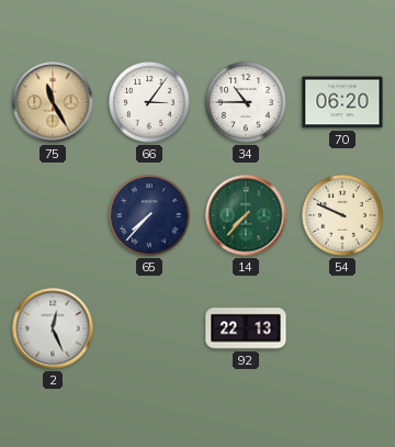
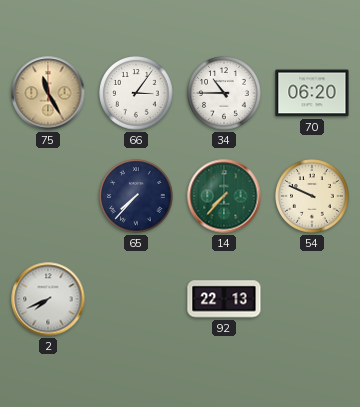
2: 12:26 -> 7:41
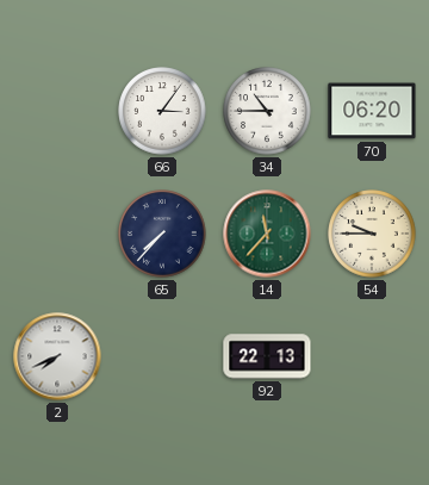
75: 11:25 -> none
14: 7:37 -> 11:37
54: 9:49 -> 9:45
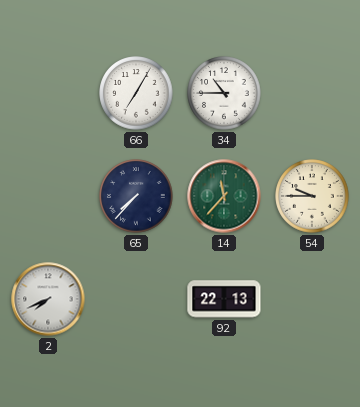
66: 3:06 -> 7:05
70: 06:20 -> none
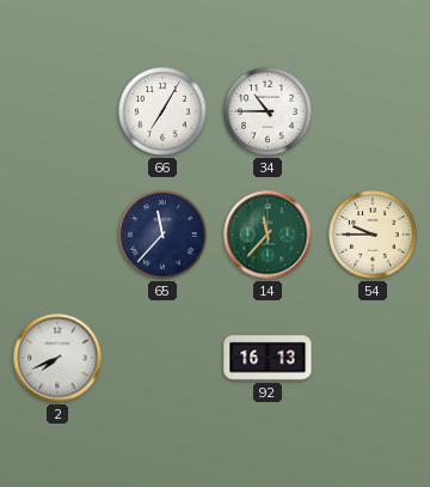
65: 7:37 -> 11:37
92: 22:13 -> 16:13
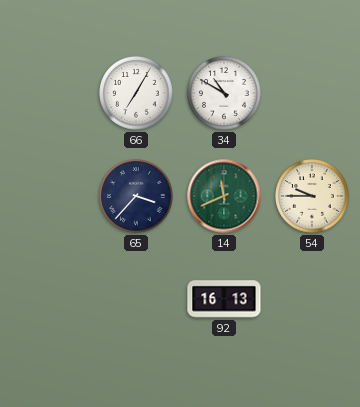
34: 10:45 -> 10:50
65: 11:37 -> 3:37
14: 11:37 -> 11:41
2: 7:41 -> none
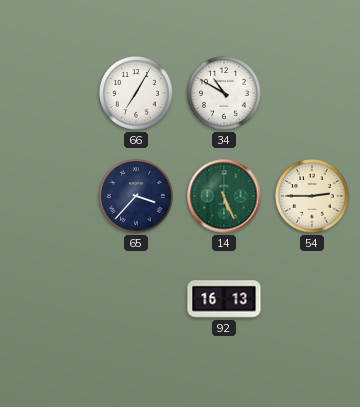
14: 11:41 -> 5:26
54: 9:45 -> 2:45
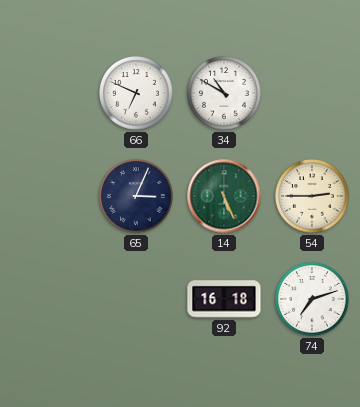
66: 7:05 -> 6:49
65: 3:37 -> 3:04
92: 16:13 -> 16:18
74: none -> 7:12
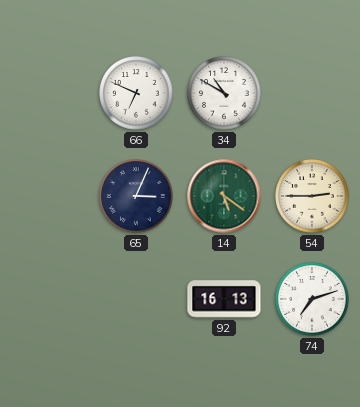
14: 5:26 -> 5:21
92: 16:18 -> 16:13
